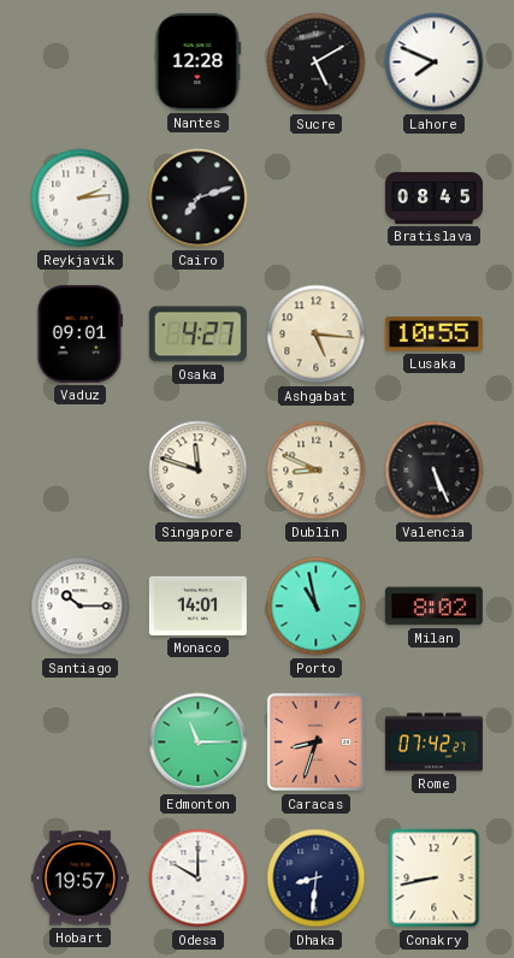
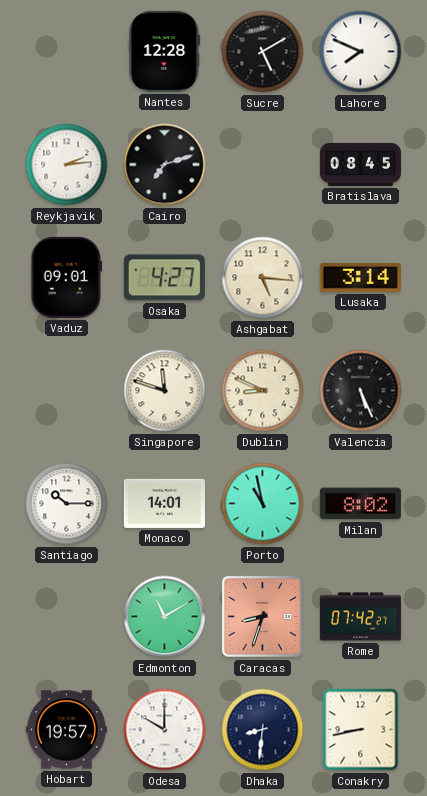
Lusaka: 10:55 -> 3:14
Edmonton: 11:15 -> 11:10
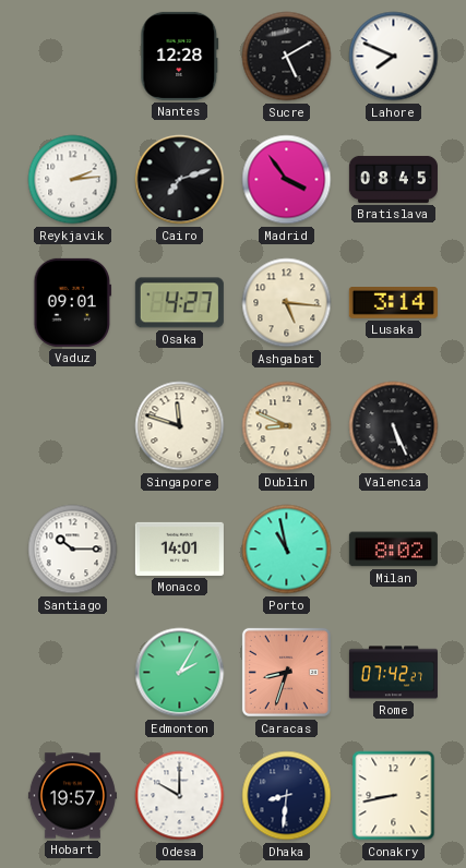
Madrid: none -> 3:54
Edmonton: 11:10 -> 2:05
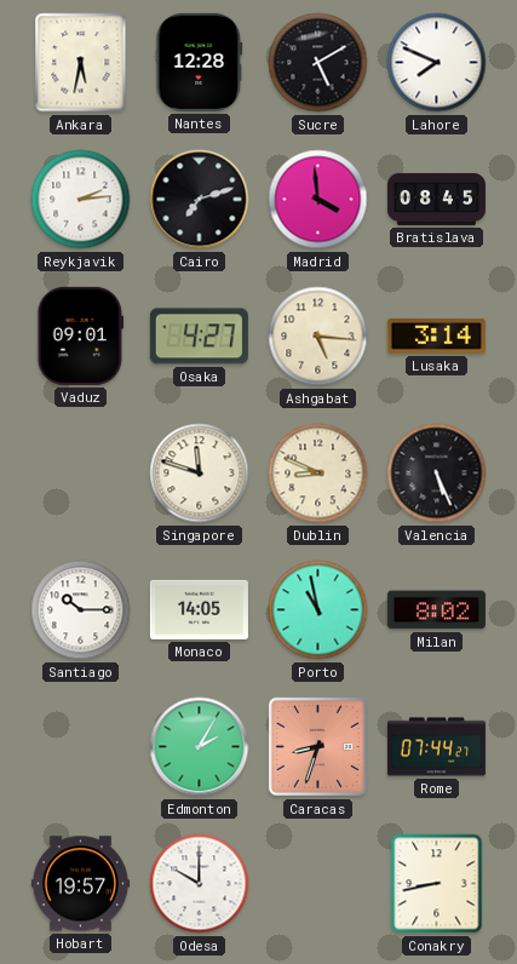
Ankara: none -> 5:32
Madrid: 3:54 -> 3:59
Monaco: 14:01 -> 14:05
Rome: 07:42 -> 07:44
Dhaka: 8:31 -> none
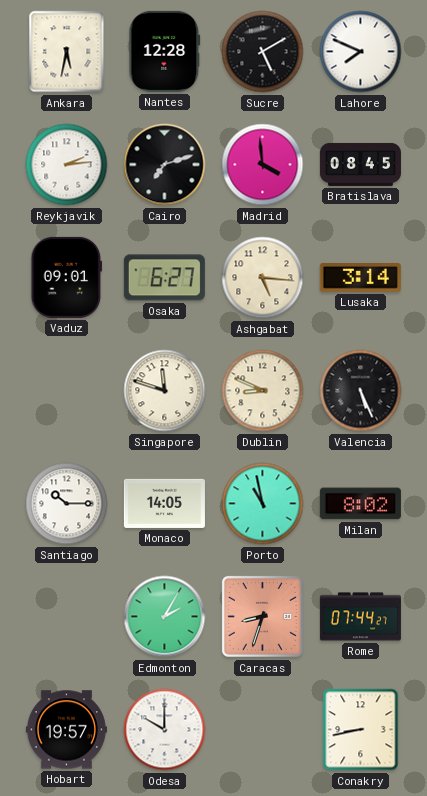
Osaka: 4:27 -> 6:27
